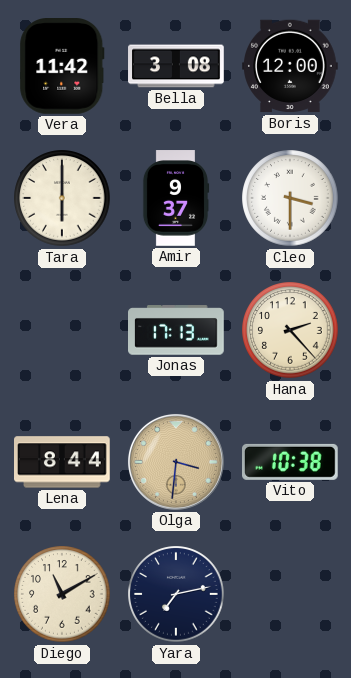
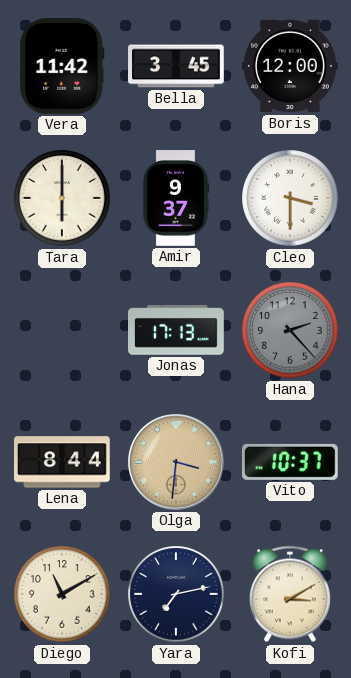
Bella: 3:08 -> 3:45
Hana dial: cream -> grey
Vito: 10:38 -> 10:37
Kofi: none -> 3:10
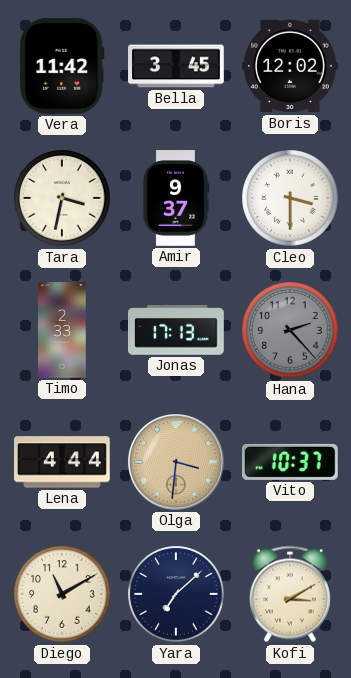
Boris: 12:00 -> 12:02
Tara: 6:00 -> 3:32
Timo: none -> 2:33
Lena: 8:44 -> 4:44
Yara: 7:13 -> 7:08
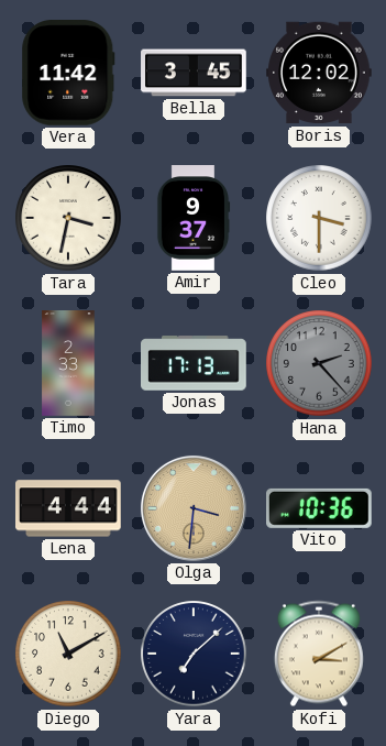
Vito: 10:37 -> 10:36
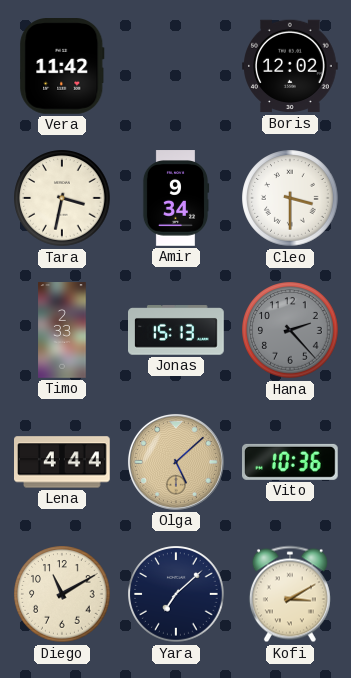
Bella: 3:45 -> none
Amir: 9:37 -> 9:34
Jonas: 17:13 -> 15:13
Olga: 3:31 -> 5:08
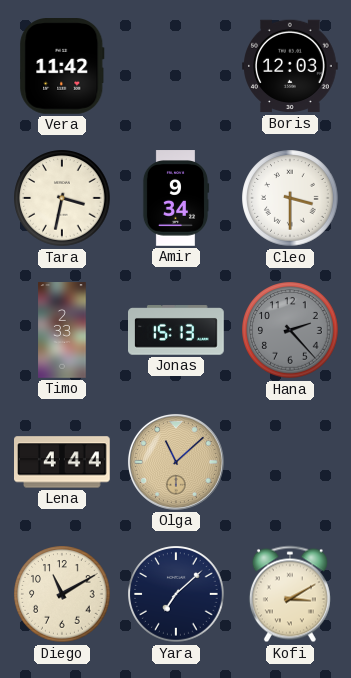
Boris: 12:02 -> 12:03
Olga: 5:08 -> 11:08
Vito: 10:36 -> none
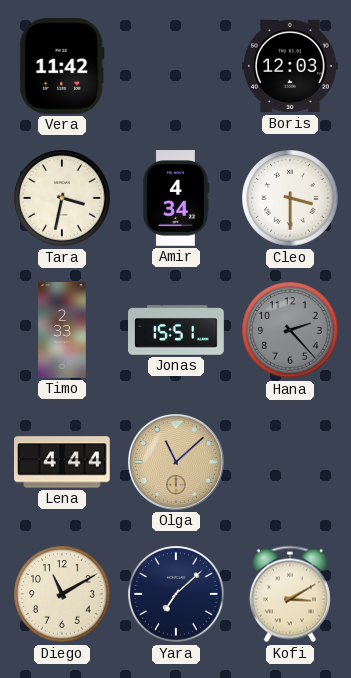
Amir: 9:34 -> 4:34
Jonas: 15:13 -> 15:51
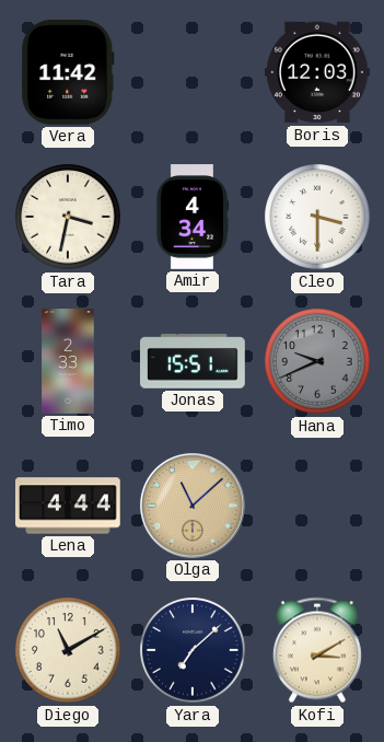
Hana: 2:23 -> 9:41
